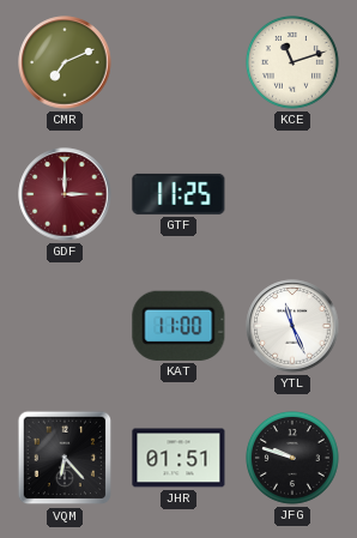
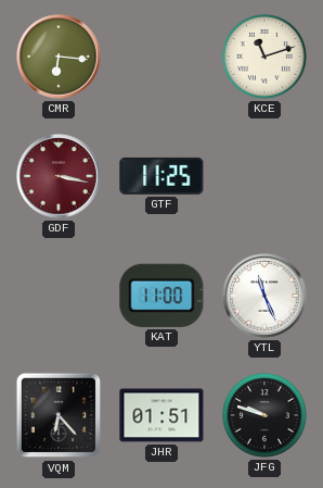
CMR: 7:11 -> 6:16
GDF: 3:00 -> 3:17
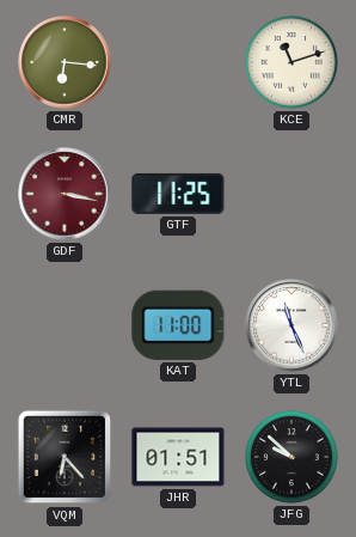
JFG: 9:48 -> 9:52
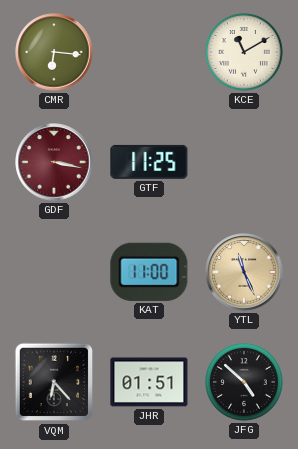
KCE: 11:12 -> 11:10
YTL dial: white -> champagne
JFG: 9:52 -> 4:52
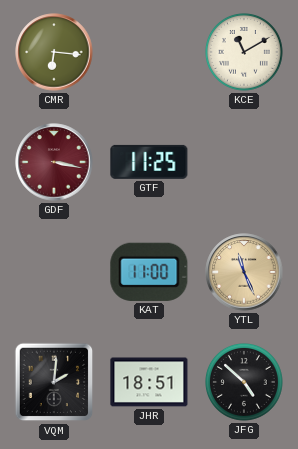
VQM: 6:23 -> 2:01
JHR: 01:51 -> 18:51
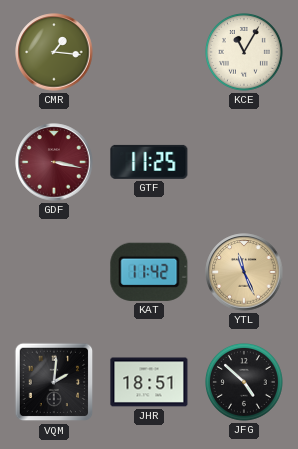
CMR: 6:16 -> 1:16
KCE: 11:10 -> 11:05
KAT: 11:00 -> 11:42
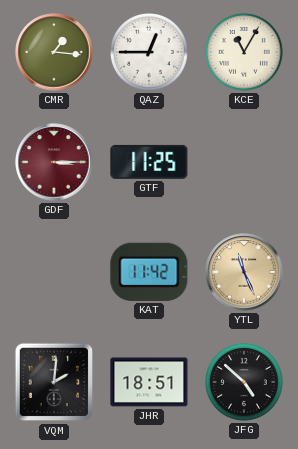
QAZ: none -> 12:45
GDF: 3:17 -> 3:15
